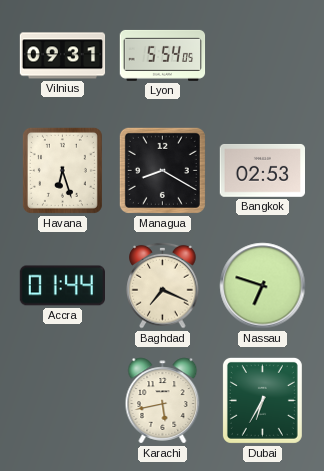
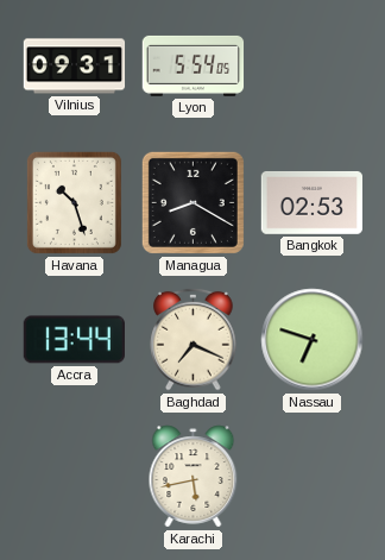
Havana: 6:27 -> 10:27
Accra: 01:44 -> 13:44
Dubai: 6:35 -> none
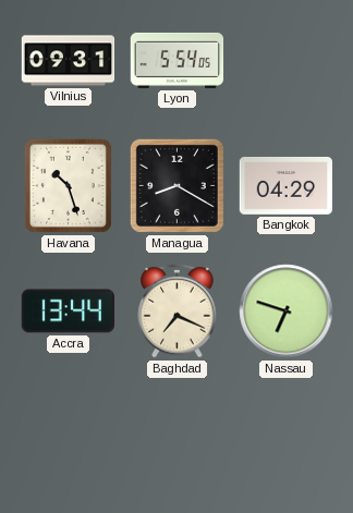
Bangkok: 02:53 -> 04:29
Karachi: 5:43 -> none
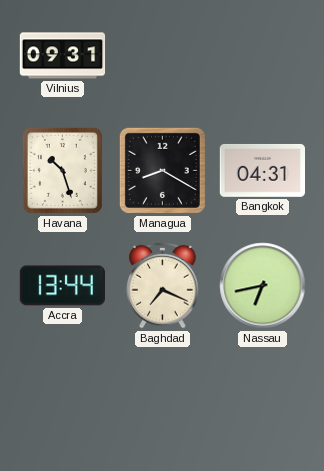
Lyon: 5:54 -> none
Bangkok: 04:29 -> 04:31
Nassau: 6:48 -> 6:43
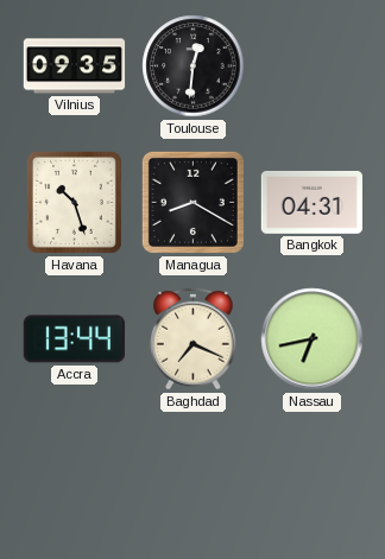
Vilnius: 09:31 -> 09:35
Toulouse: none -> 12:31
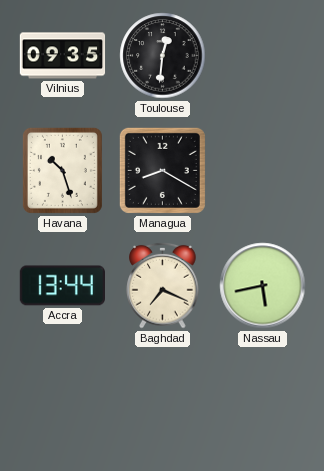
Bangkok: 04:31 -> none
Nassau: 6:43 -> 5:43
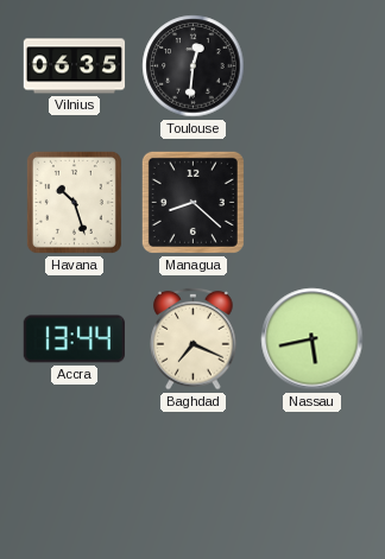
Vilnius: 09:35 -> 06:35
Managua: 8:20 -> 8:22
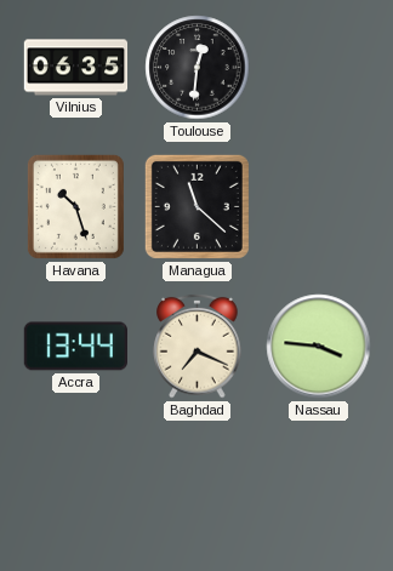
Managua: 8:22 -> 11:22
Nassau: 5:43 -> 3:46
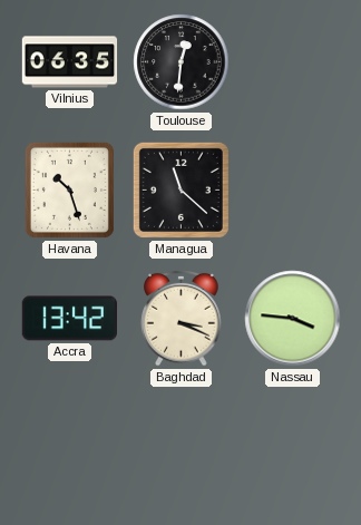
Accra: 13:44 -> 13:42
Baghdad: 7:19 -> 3:19
